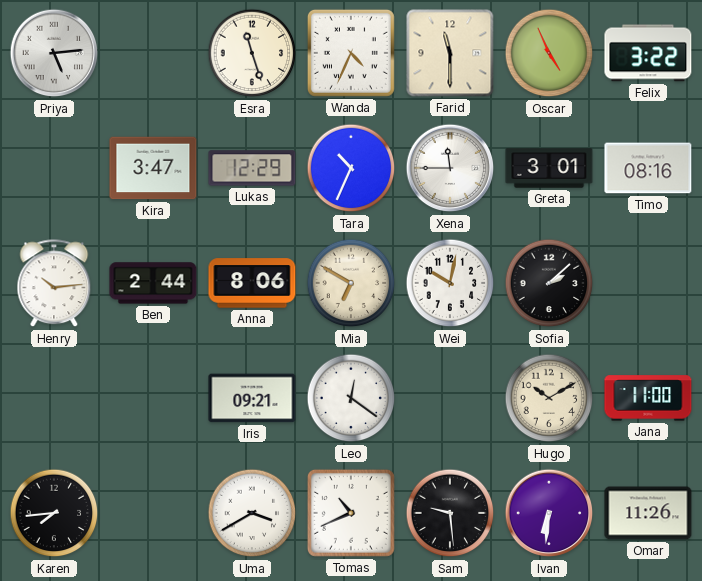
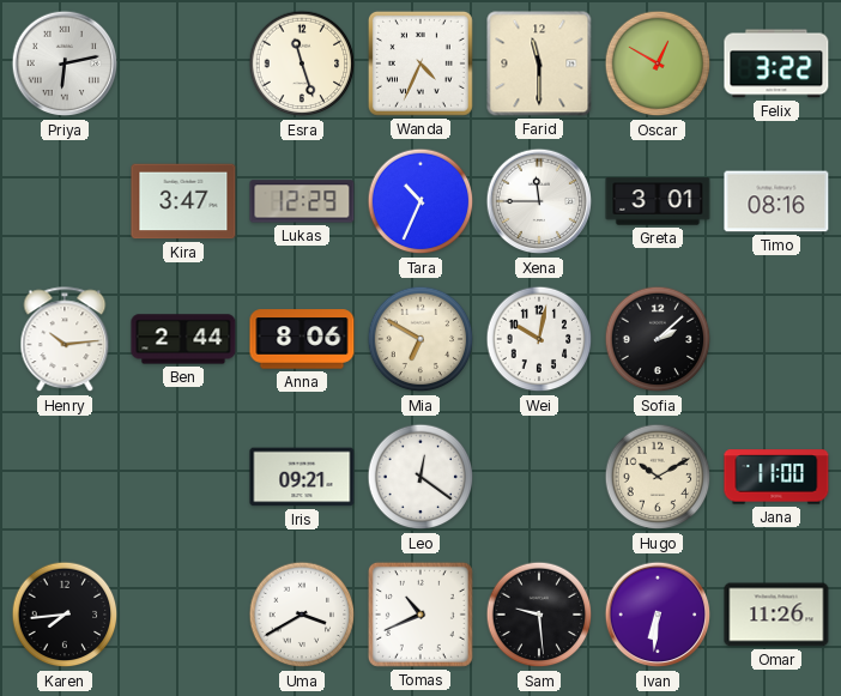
Priya: 5:14 -> 6:13
Oscar: 4:56 -> 12:50
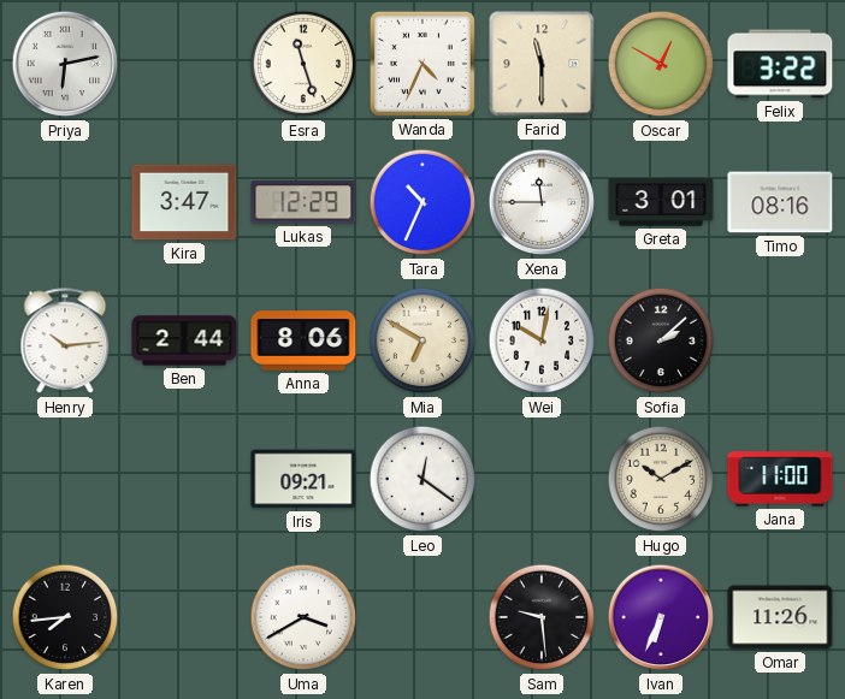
Tomas: 10:41 -> none
Ivan: 6:31 -> 6:34
